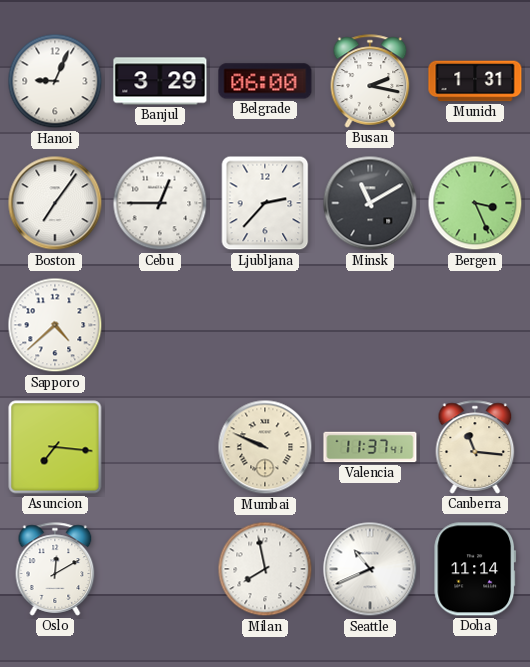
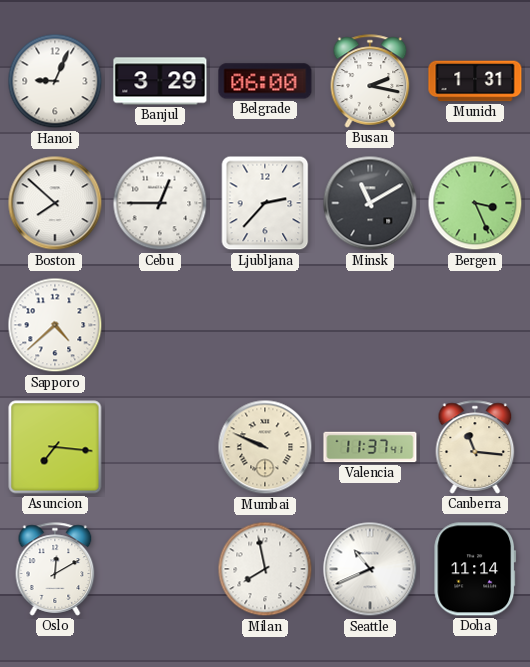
Boston: 7:06 -> 7:52
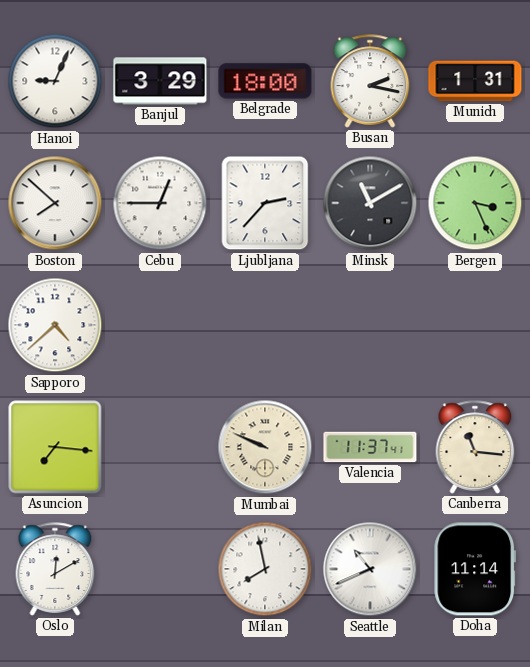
Belgrade: 06:00 -> 18:00
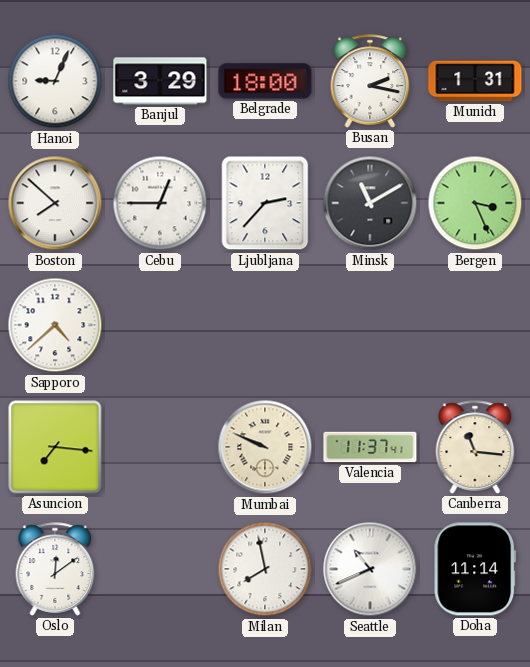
Oslo: 12:10 -> 12:09
